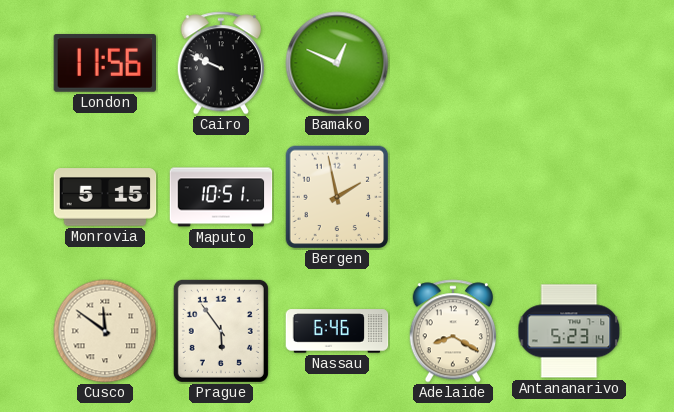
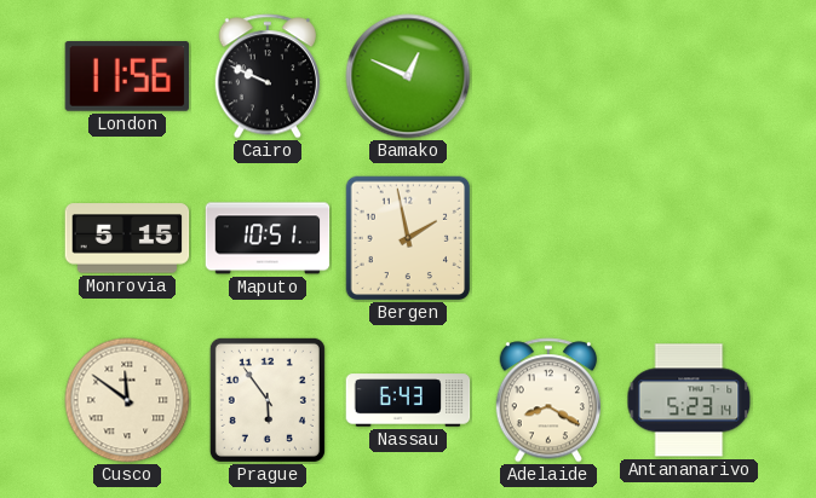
Nassau: 6:46 -> 6:43
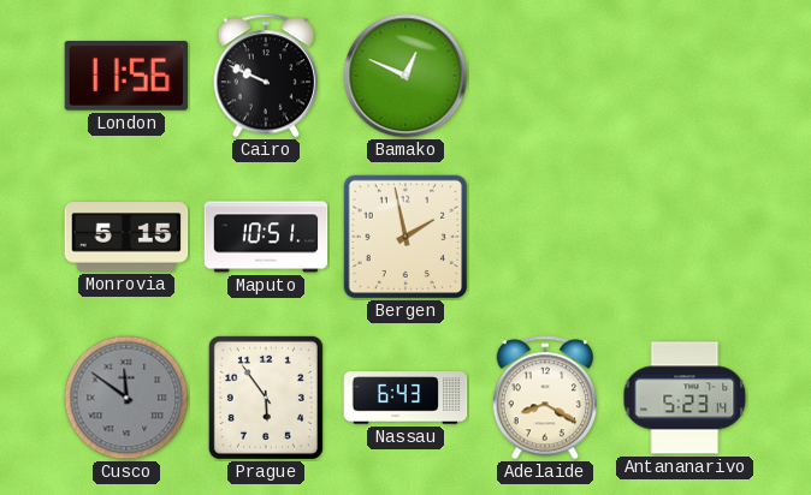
Cusco dial: cream -> grey
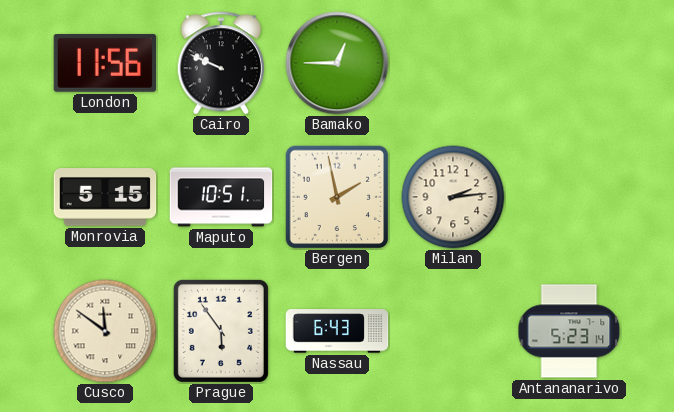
Bamako: 12:49 -> 12:45
Milan: none -> 2:14
Cusco dial: grey -> cream
Adelaide: 8:20 -> none
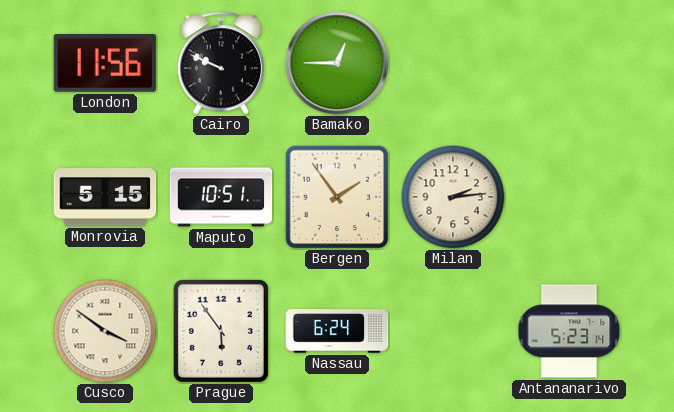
Bergen: 1:58 -> 1:54
Cusco: 11:51 -> 3:51
Nassau: 6:43 -> 6:24
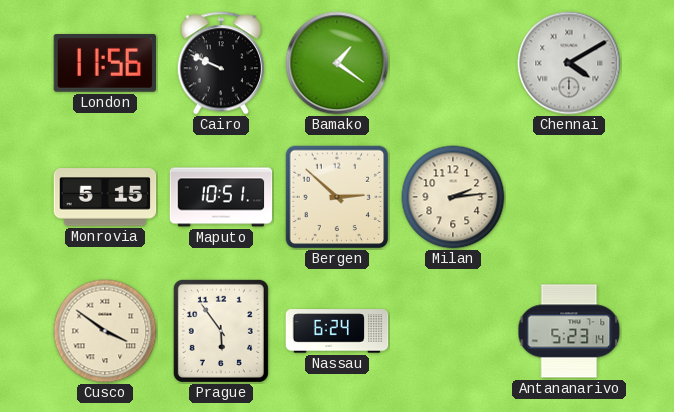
Bamako: 12:45 -> 1:21
Chennai: none -> 4:10
Bergen: 1:54 -> 2:52
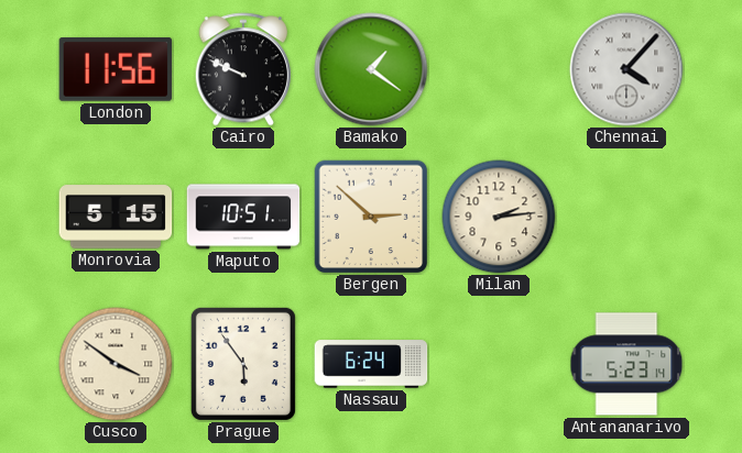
Chennai: 4:10 -> 4:07
